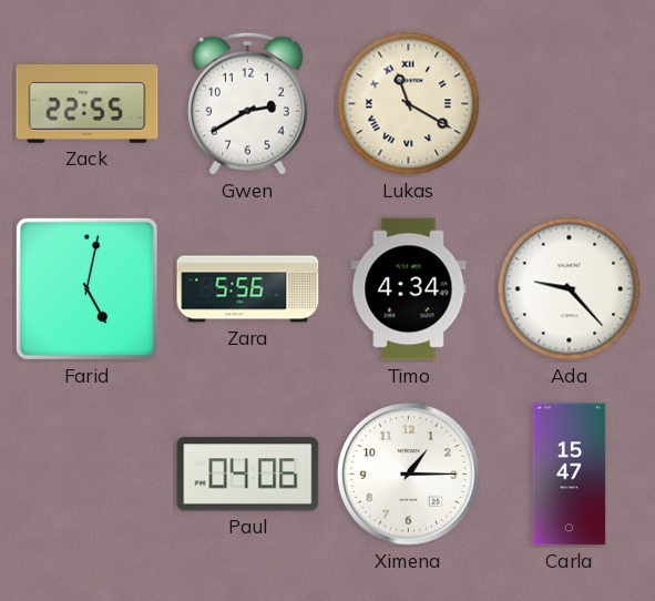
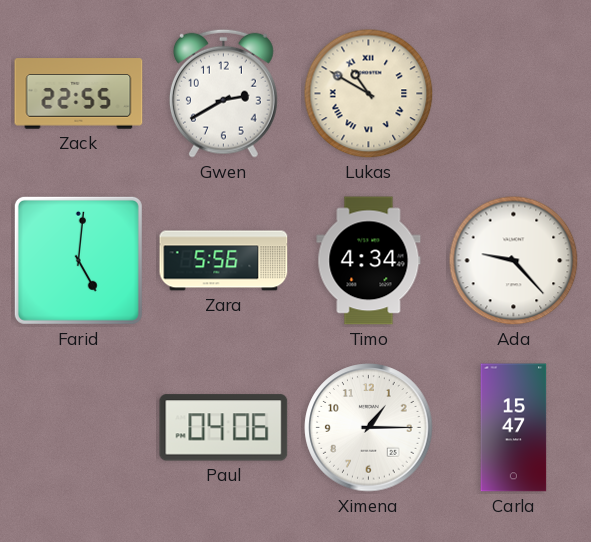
Lukas: 11:20 -> 10:50
Farid: 5:02 -> 5:01
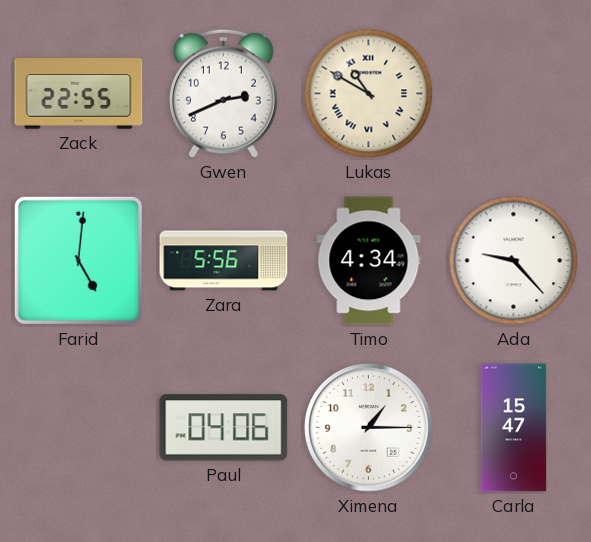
Gwen: 2:40 -> 2:41
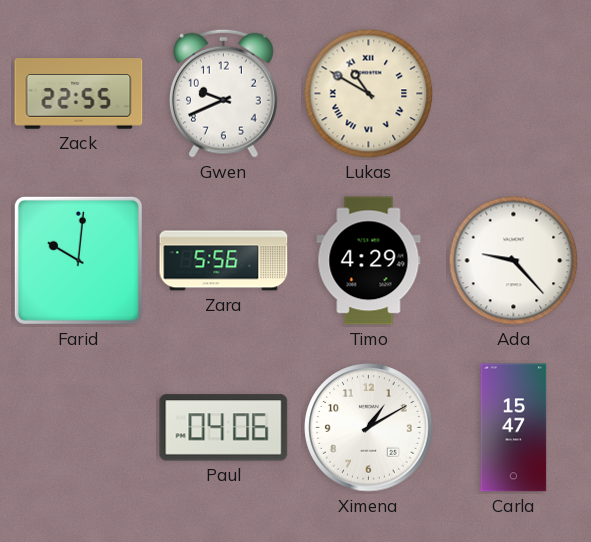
Gwen: 2:41 -> 9:41
Farid: 5:01 -> 10:01
Timo: 4:34 -> 4:29
Ximena: 1:15 -> 1:10
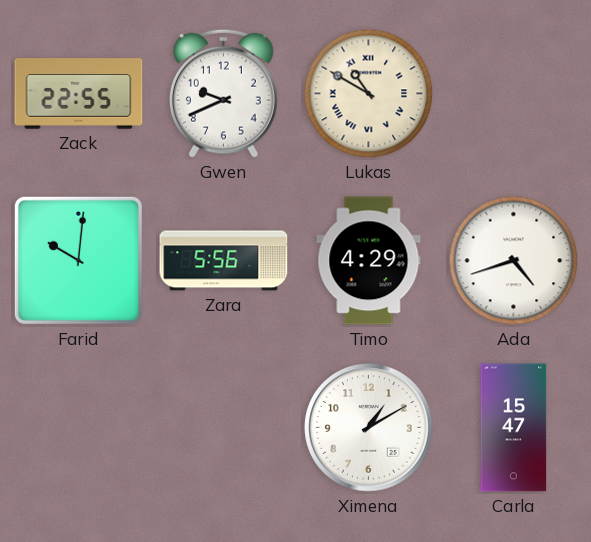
Ada: 9:23 -> 4:42
Paul: 04:06 -> none
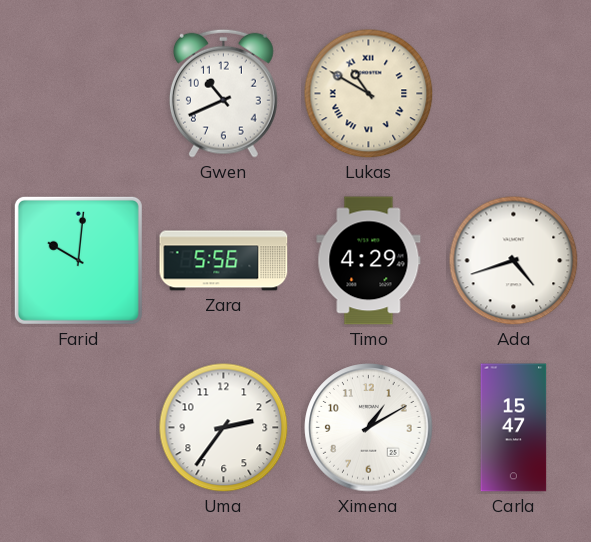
Zack: 22:55 -> none
Gwen: 9:41 -> 10:41
Uma: none -> 2:36
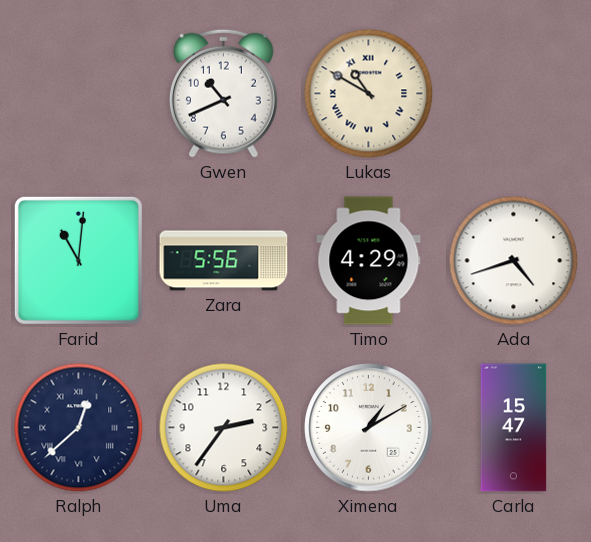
Farid: 10:01 -> 11:01
Ralph: none -> 12:38
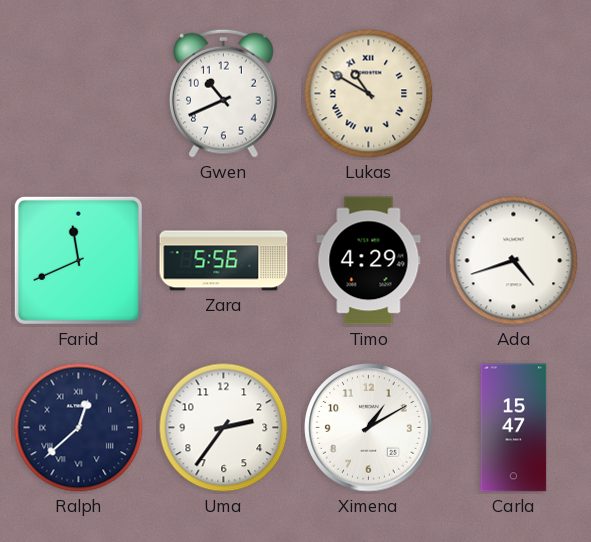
Farid: 11:01 -> 11:41
